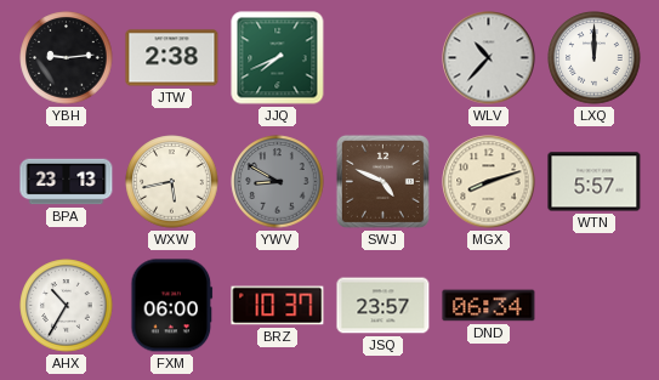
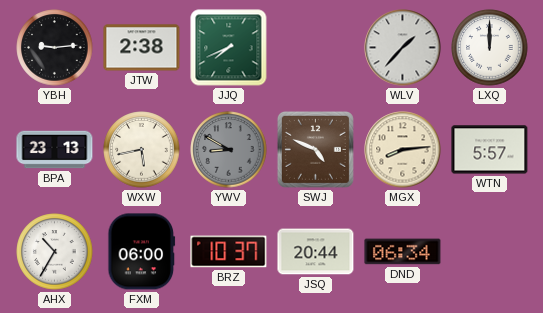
WLV: 10:37 -> 1:37
MGX: 8:12 -> 8:14
JSQ: 23:57 -> 20:44
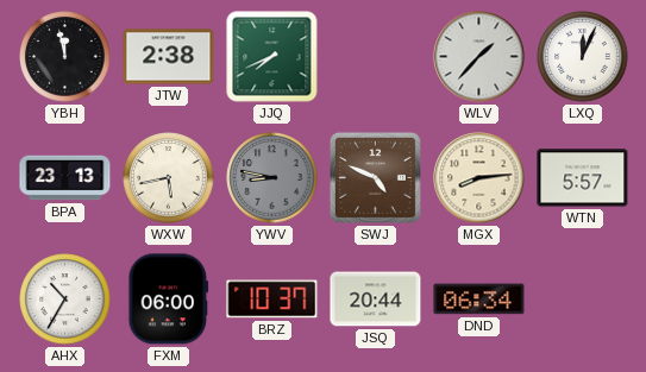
YBH: 9:14 -> 11:58
LXQ: 12:00 -> 12:04
YWV: 8:50 -> 8:47
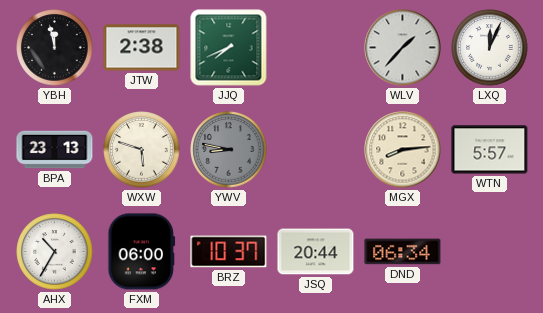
WXW: 5:43 -> 5:48
SWJ: 4:49 -> none
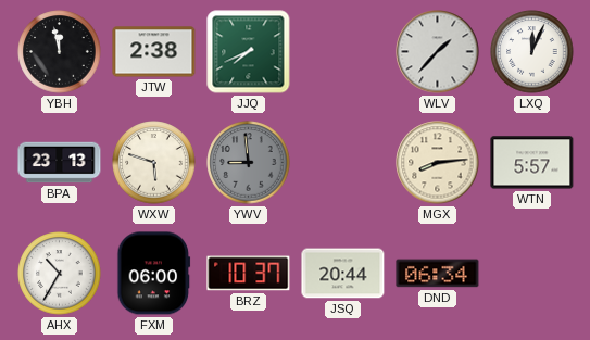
YWV: 8:47 -> 8:59
